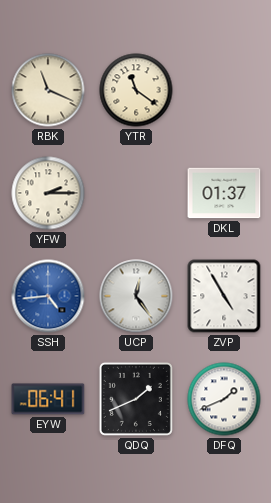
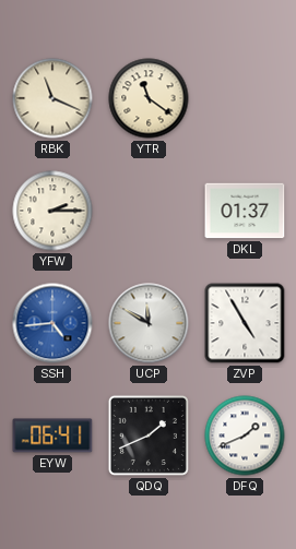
UCP: 12:24 -> 11:50
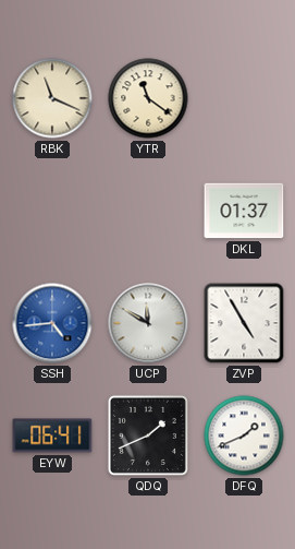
YFW: 2:15 -> none
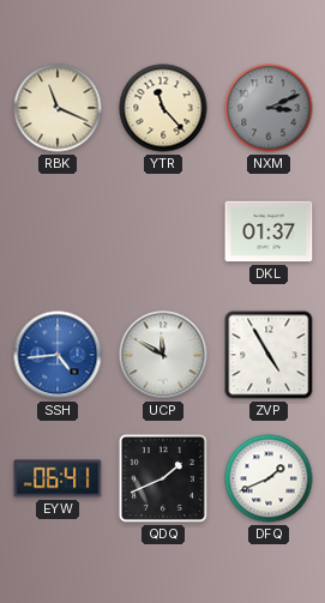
YTR: 11:21 -> 11:23
NXM: none -> 3:11
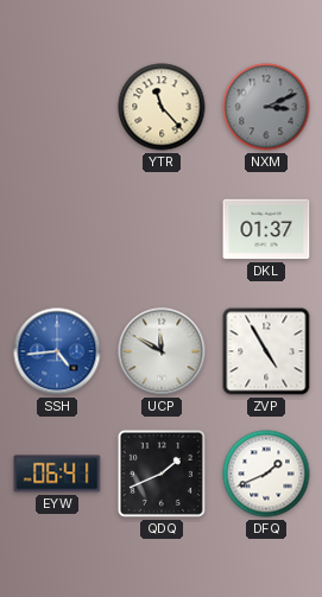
RBK: 11:19 -> none
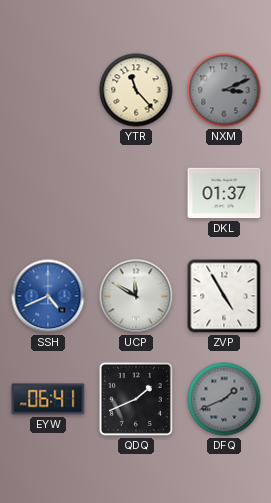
SSH: 4:44 -> 4:41
DFQ dial: white -> grey
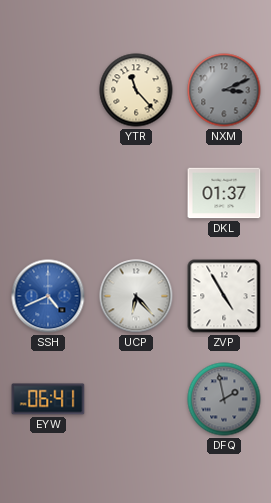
UCP: 11:50 -> 6:23
QDQ: 1:41 -> none
DFQ: 1:41 -> 1:58
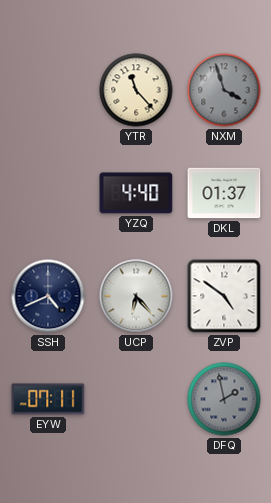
NXM: 3:11 -> 3:57
YZQ: none -> 4:40
SSH dial: blue -> navy
ZVP: 4:55 -> 4:51
EYW: 06:41 -> 07:11
